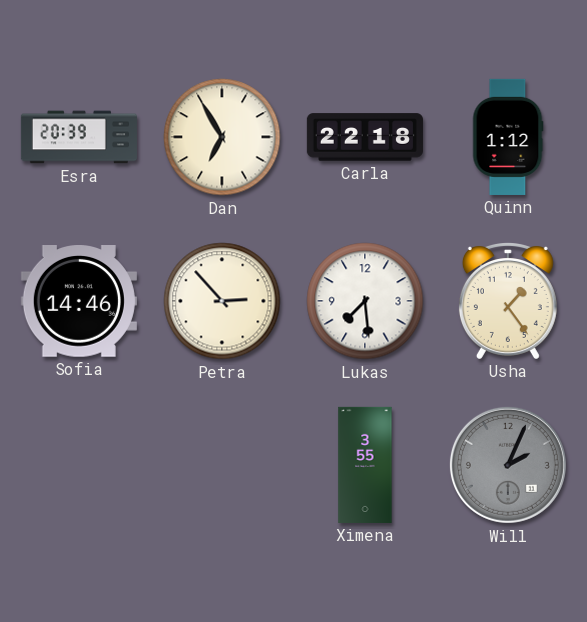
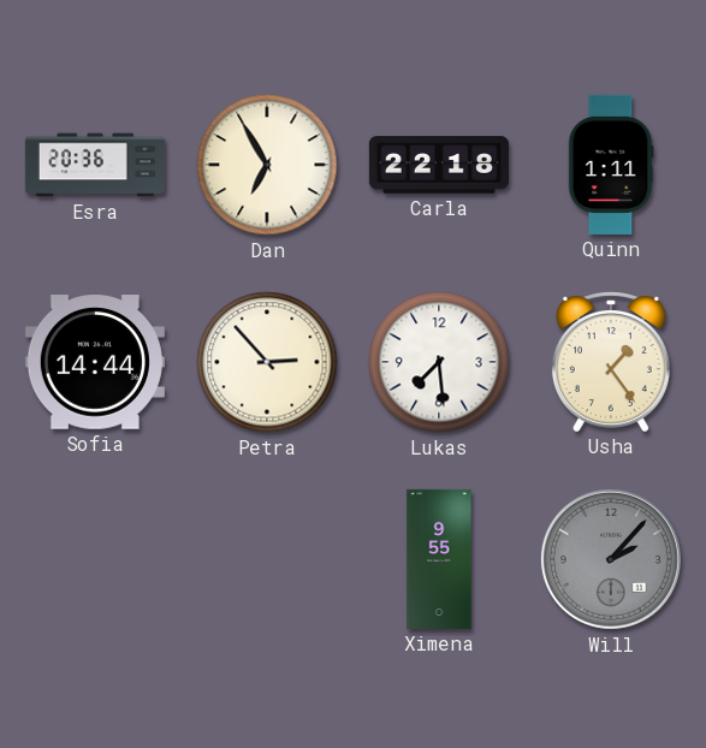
Esra: 20:39 -> 20:36
Quinn: 1:12 -> 1:11
Sofia: 14:46 -> 14:44
Ximena: 3:55 -> 9:55
Will: 2:04 -> 2:07
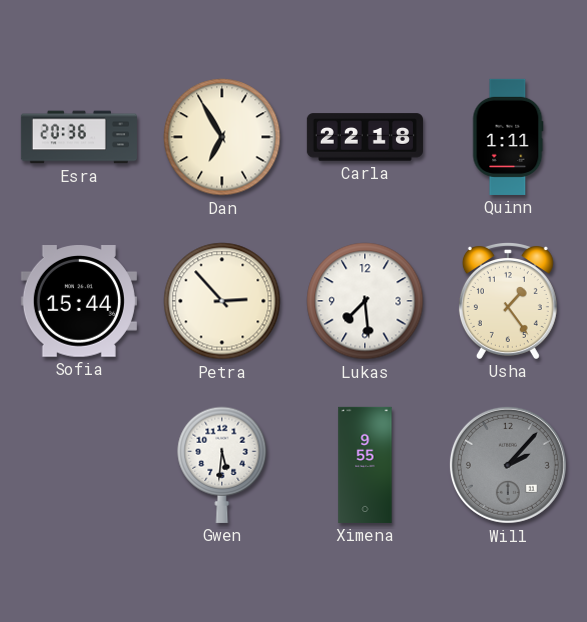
Sofia: 14:44 -> 15:44
Gwen: none -> 5:31
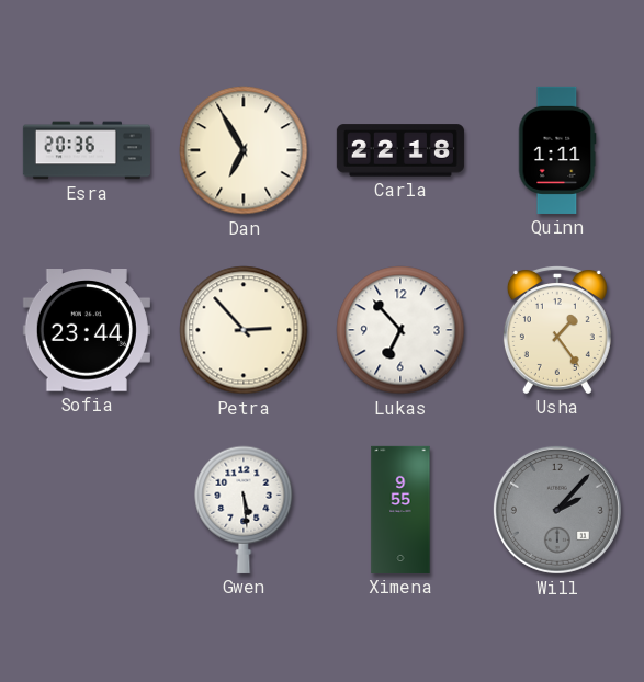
Sofia: 15:44 -> 23:44
Lukas: 7:29 -> 6:53
Gwen: 5:31 -> 5:29
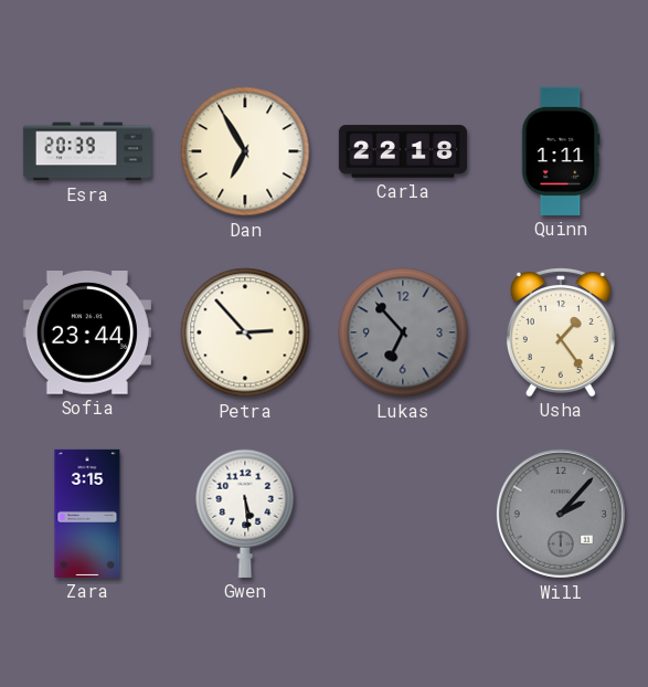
Esra: 20:36 -> 20:39
Lukas dial: white -> grey
Zara: none -> 3:15
Ximena: 9:55 -> none
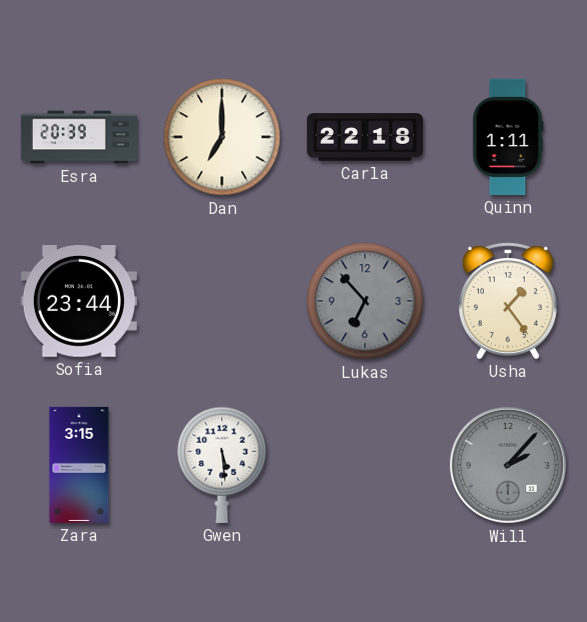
Dan: 6:55 -> 7:00
Petra: 2:53 -> none
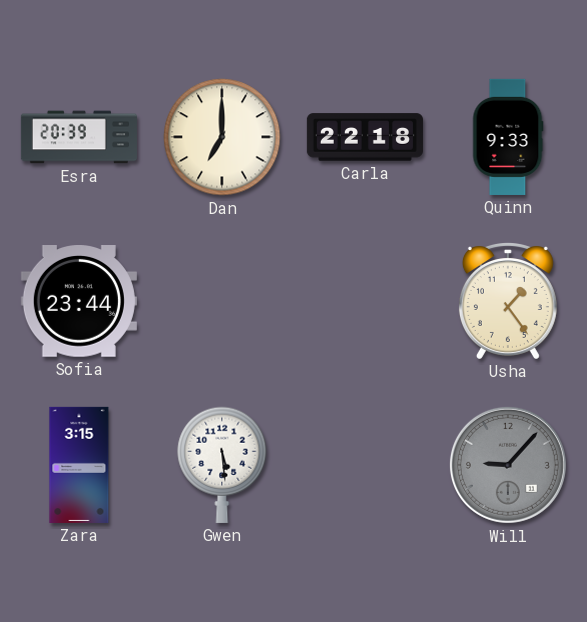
Quinn: 1:11 -> 9:33
Lukas: 6:53 -> none
Will: 2:07 -> 9:07
